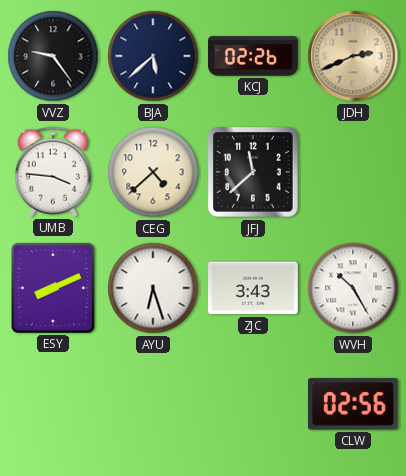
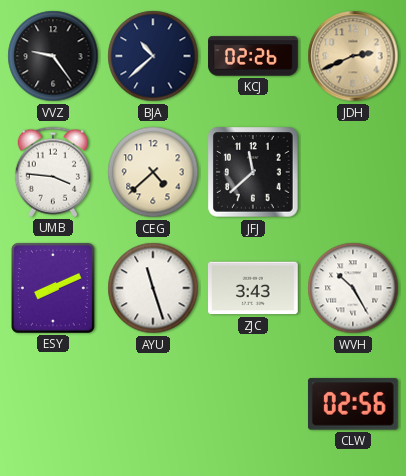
BJA: 5:38 -> 10:38
AYU: 6:27 -> 11:27
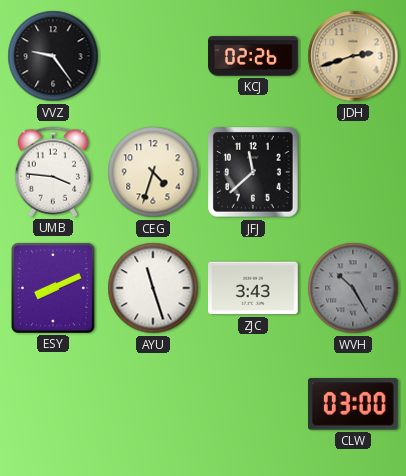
BJA: 10:38 -> none
JDH: 2:41 -> 2:42
CEG: 4:38 -> 4:33
WVH dial: white -> grey
CLW: 02:56 -> 03:00
